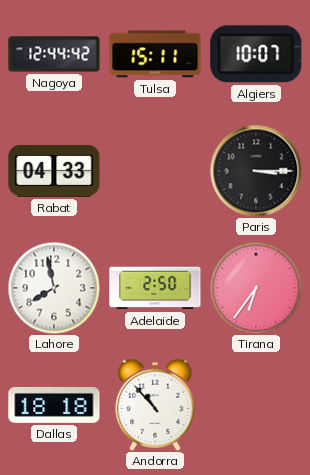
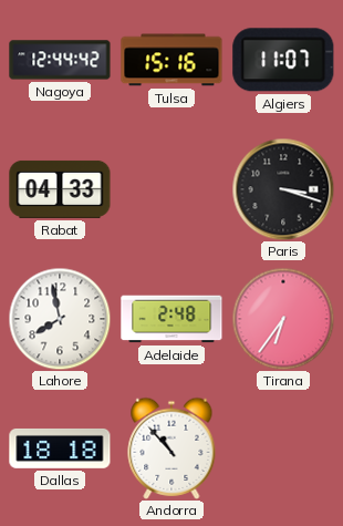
Tulsa: 15:11 -> 15:16
Algiers: 10:07 -> 11:07
Paris: 3:15 -> 3:18
Adelaide: 2:50 -> 2:48
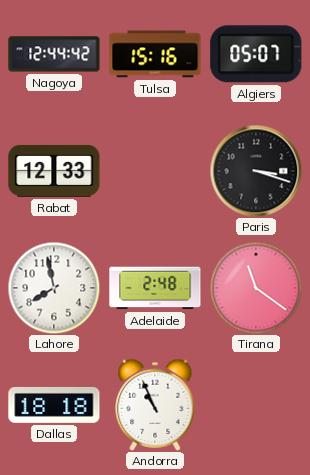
Algiers: 11:07 -> 05:07
Rabat: 04:33 -> 12:33
Tirana: 6:36 -> 11:21
Andorra: 10:53 -> 10:56
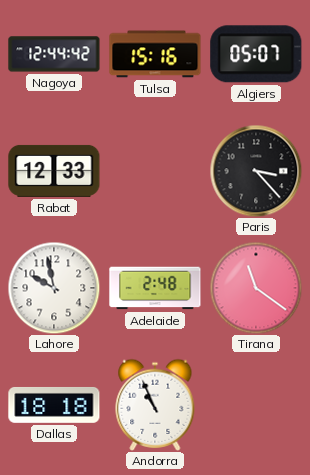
Paris: 3:18 -> 3:23
Lahore: 7:58 -> 9:58
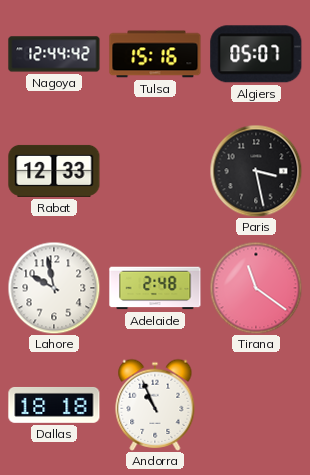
Paris: 3:23 -> 3:28
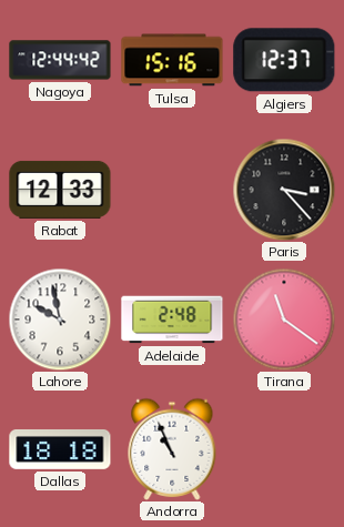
Algiers: 05:07 -> 12:37
Paris: 3:28 -> 3:23
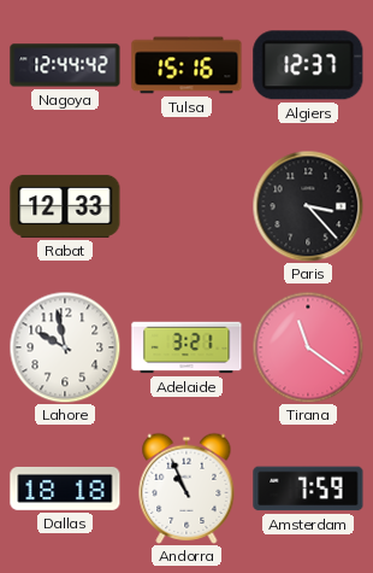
Adelaide: 2:48 -> 3:21
Amsterdam: none -> 7:59
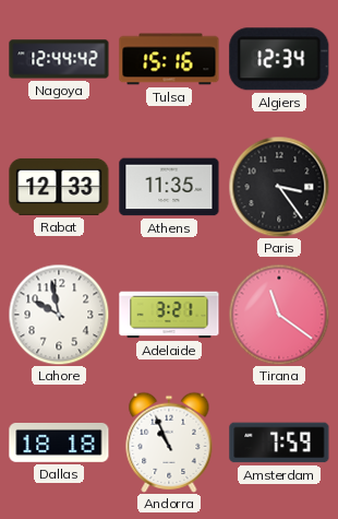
Algiers: 12:37 -> 12:34
Athens: none -> 11:35
Paris: 3:23 -> 3:24
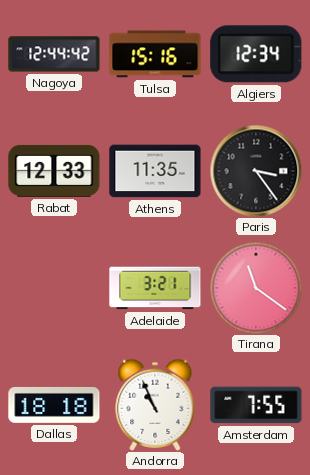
Lahore: 9:58 -> none
Amsterdam: 7:59 -> 7:55
